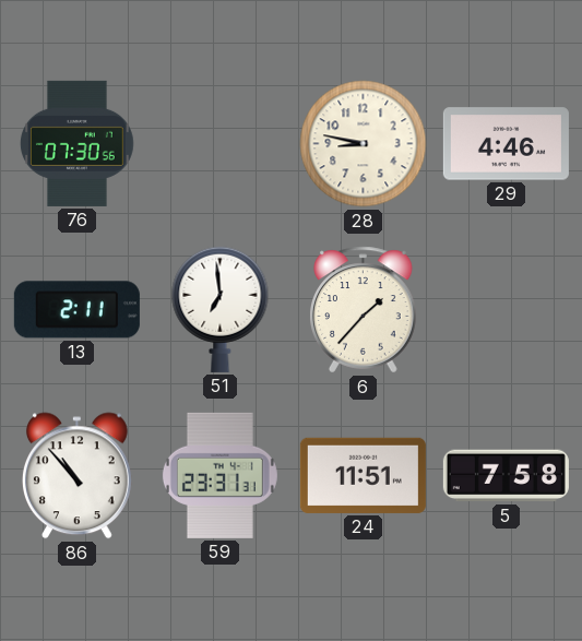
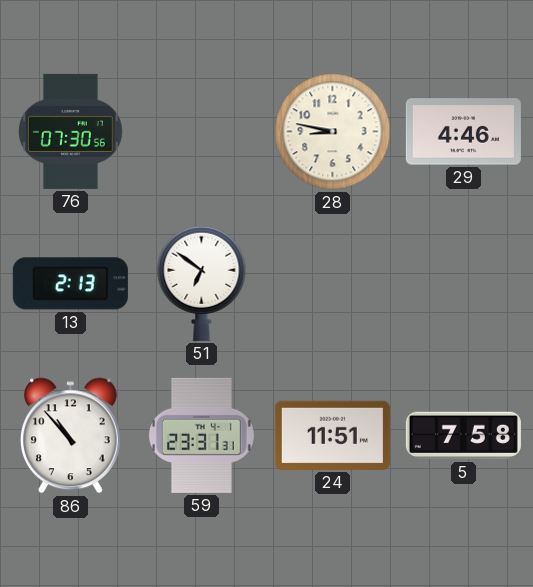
13: 2:11 -> 2:13
51: 6:59 -> 6:51
6: 1:37 -> none
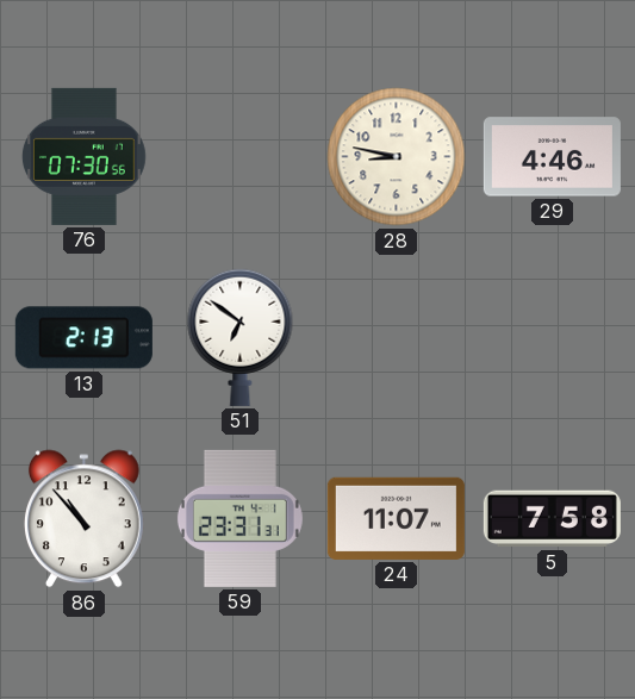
24: 11:51 -> 11:07
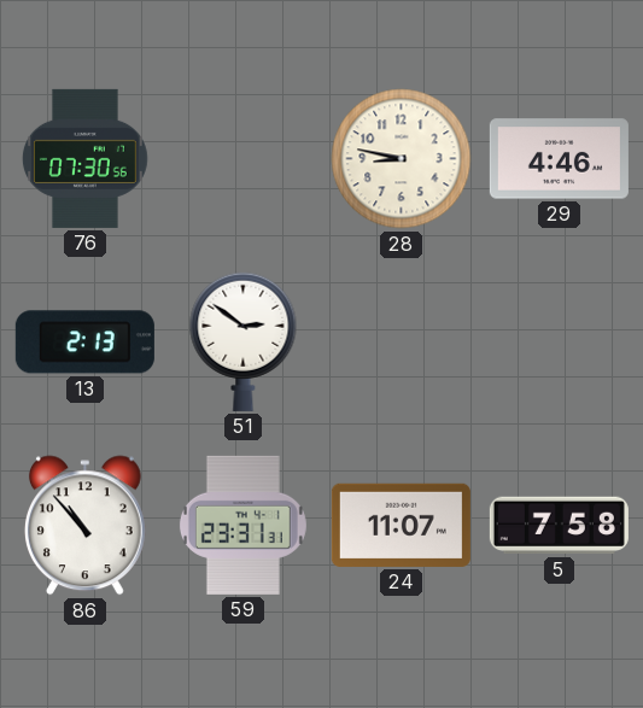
51: 6:51 -> 2:51
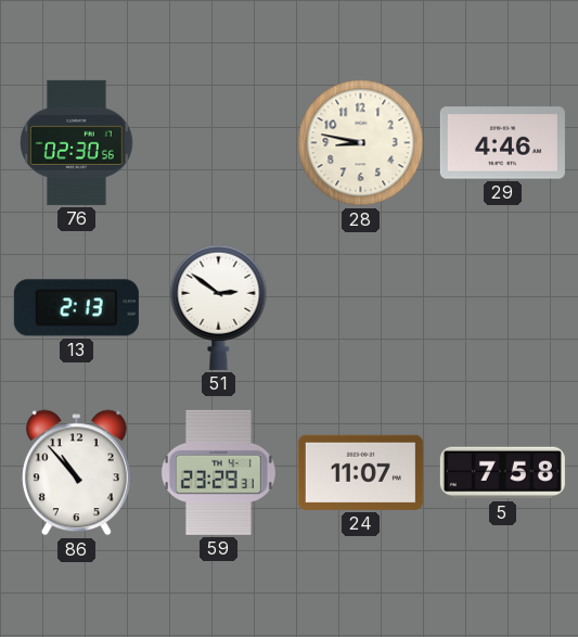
76: 07:30 -> 02:30
59: 23:31 -> 23:29
